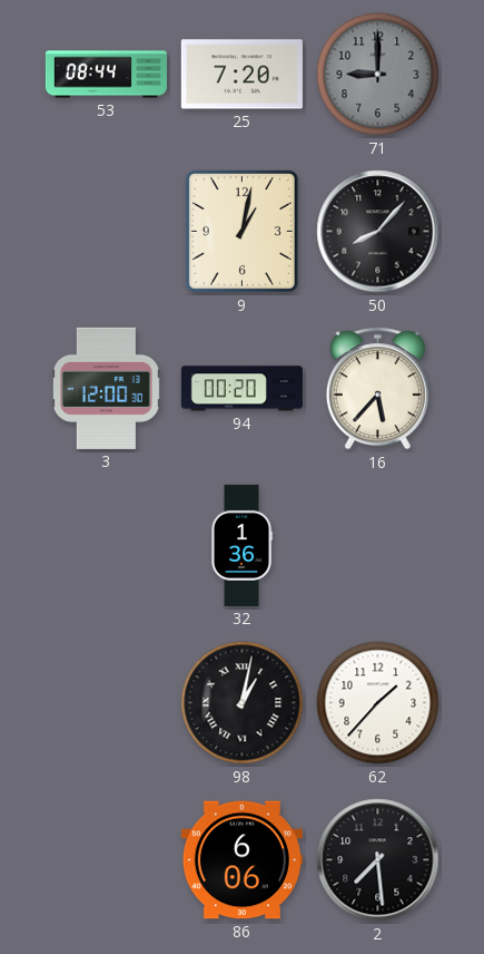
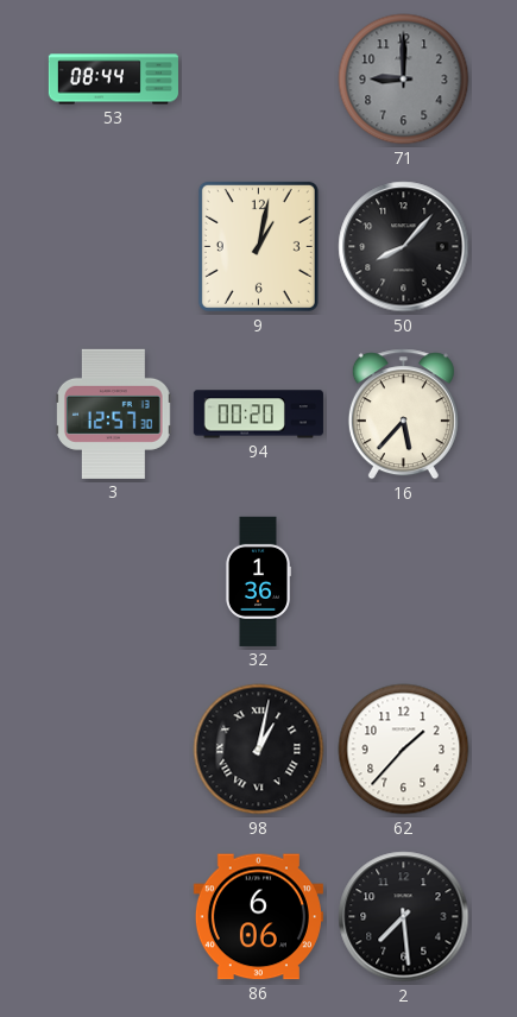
25: 7:20 -> none
3: 12:00 -> 12:57
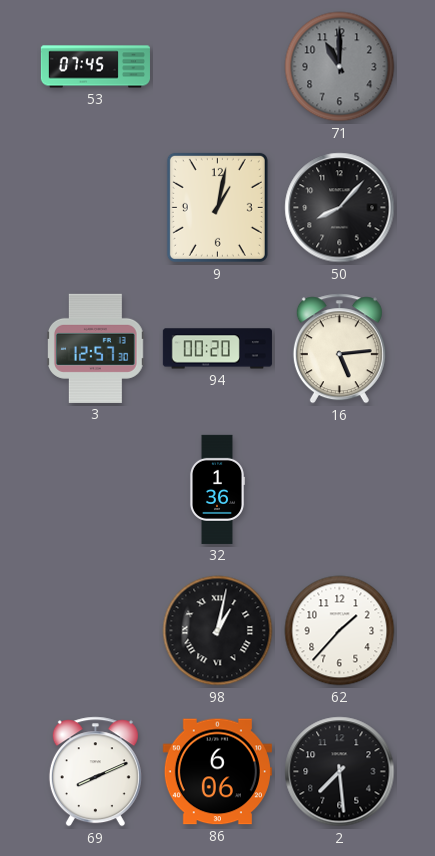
53: 08:44 -> 07:45
71: 9:00 -> 11:00
16: 5:37 -> 5:14
69: none -> 8:11
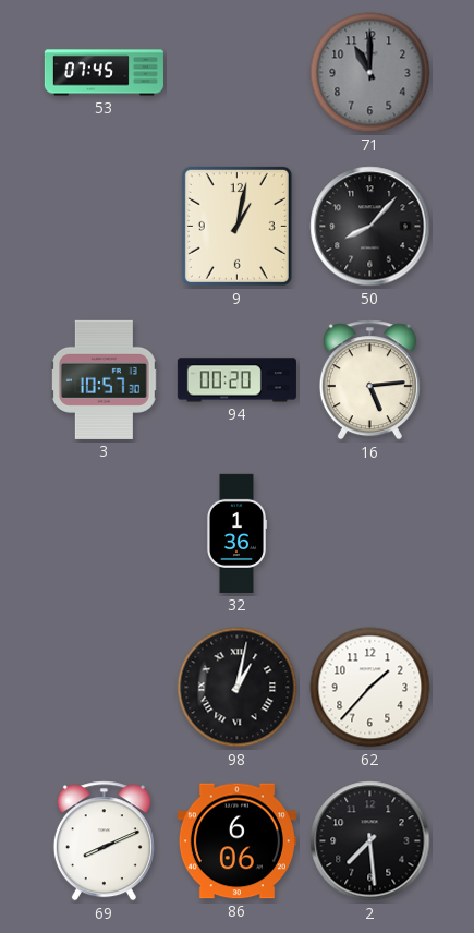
3: 12:57 -> 10:57
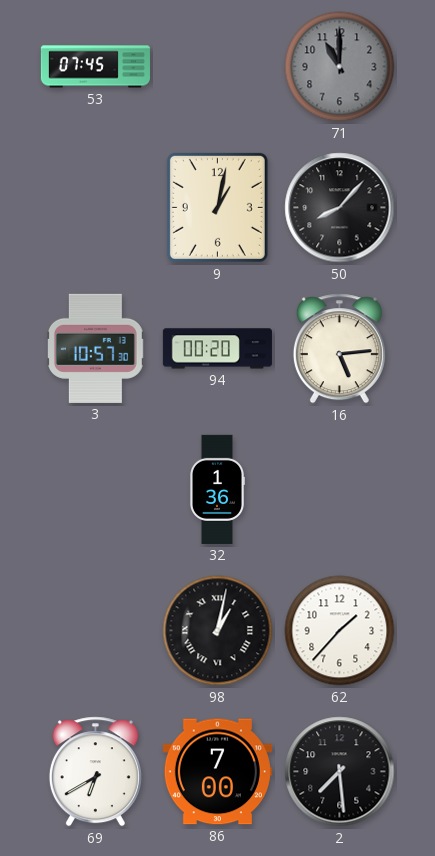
69: 8:11 -> 6:40
86: 6:06 -> 7:00
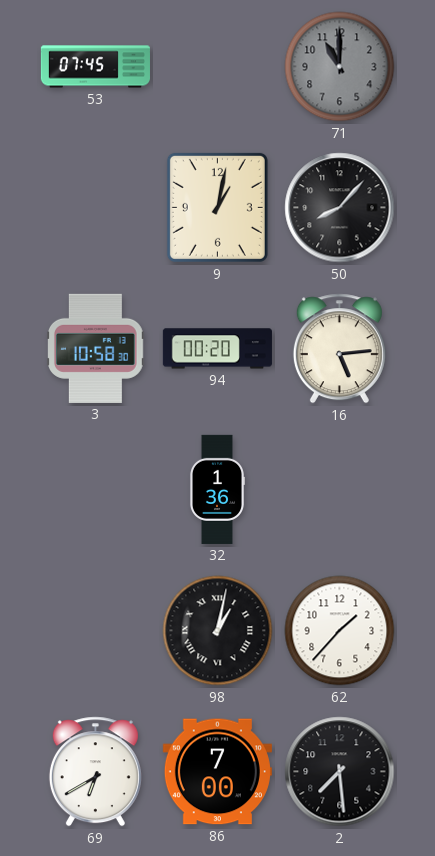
3: 10:57 -> 10:58
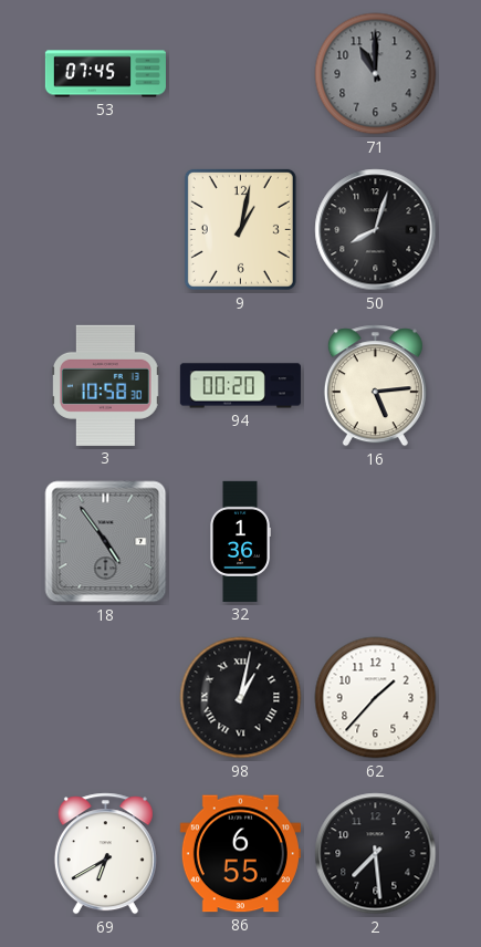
50: 8:07 -> 8:03
18: none -> 4:54
86: 7:00 -> 6:55
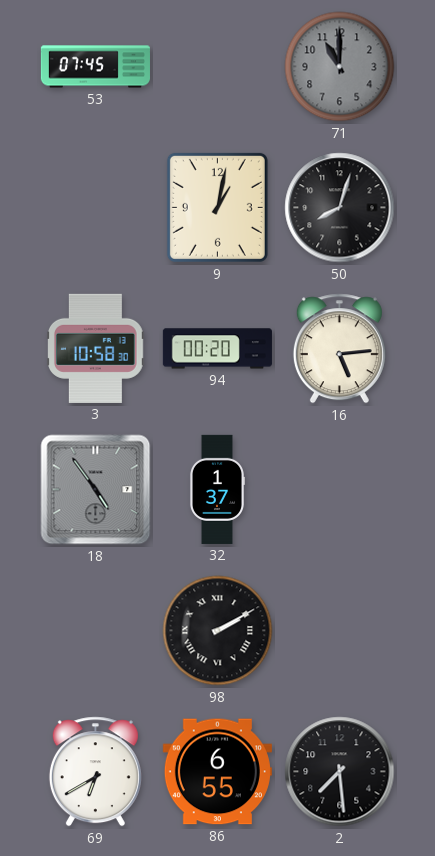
32: 1:36 -> 1:37
98: 1:02 -> 2:10
62: 1:37 -> none
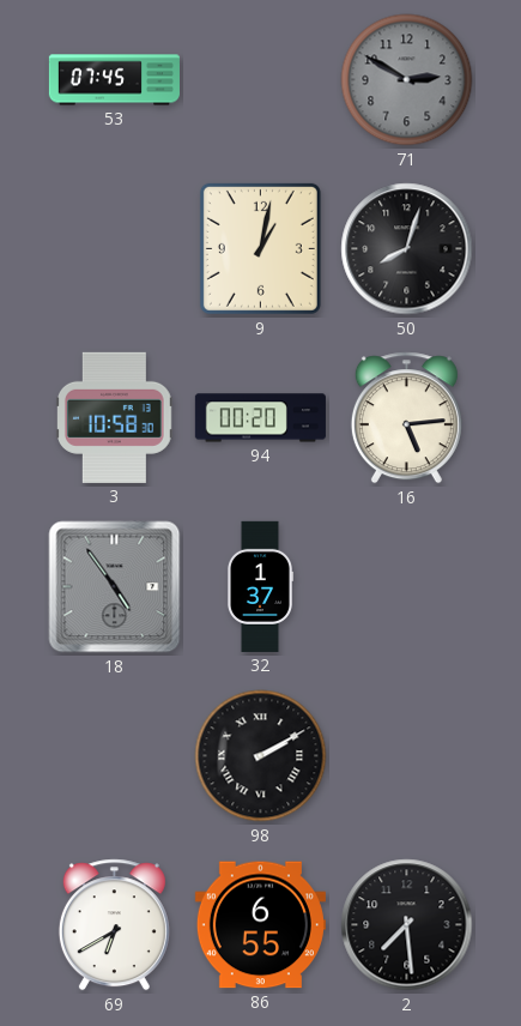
71: 11:00 -> 2:50
